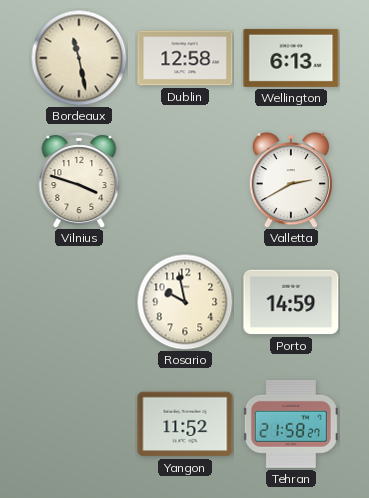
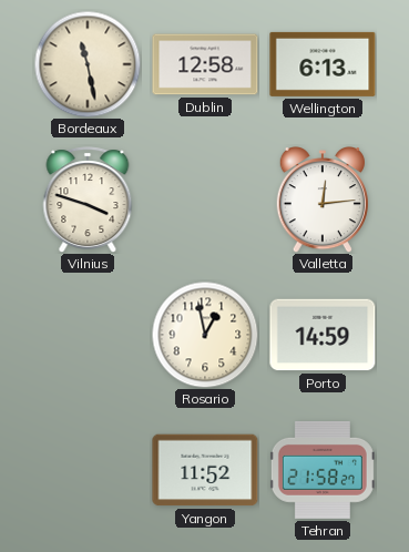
Valletta: 2:40 -> 12:14
Rosario: 9:58 -> 12:58
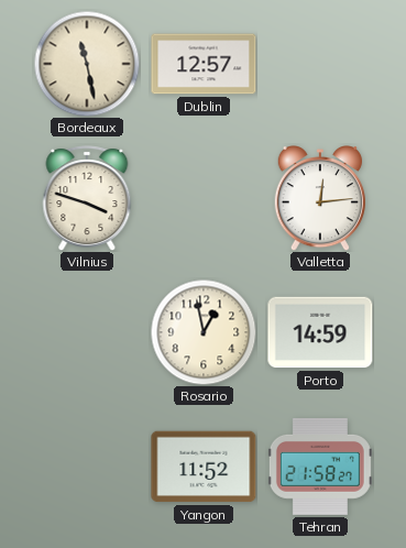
Dublin: 12:58 -> 12:57
Wellington: 6:13 -> none
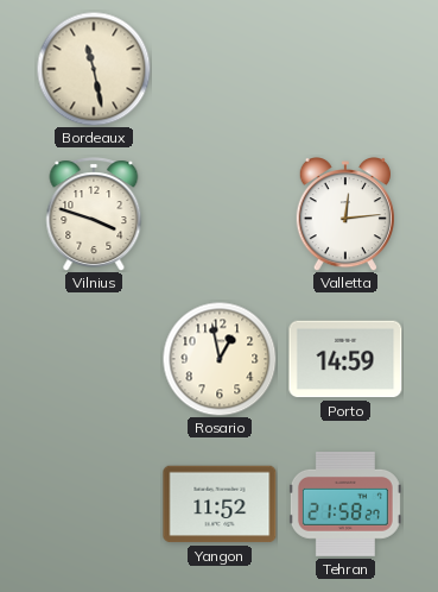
Dublin: 12:57 -> none
